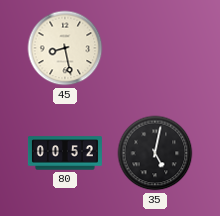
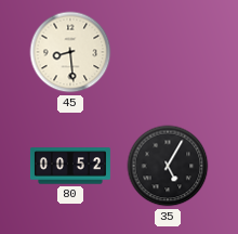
45: 8:28 -> 8:29
35: 5:02 -> 5:05
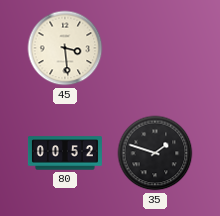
45: 8:29 -> 3:29
35: 5:05 -> 1:48
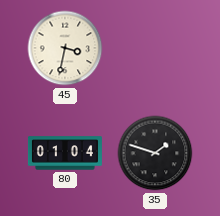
45: 3:29 -> 3:32
80: 00:52 -> 01:04
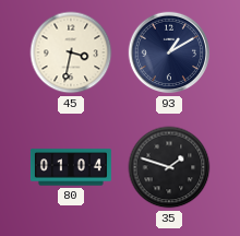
93: none -> 1:10
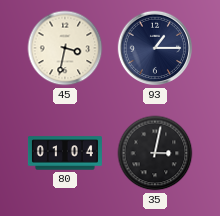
93: 1:10 -> 1:15
35: 1:48 -> 3:02
